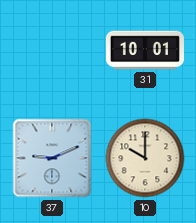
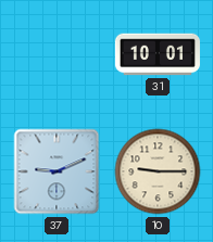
10: 10:00 -> 9:15
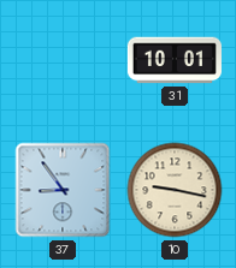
37: 9:11 -> 8:54
10: 9:15 -> 9:17
